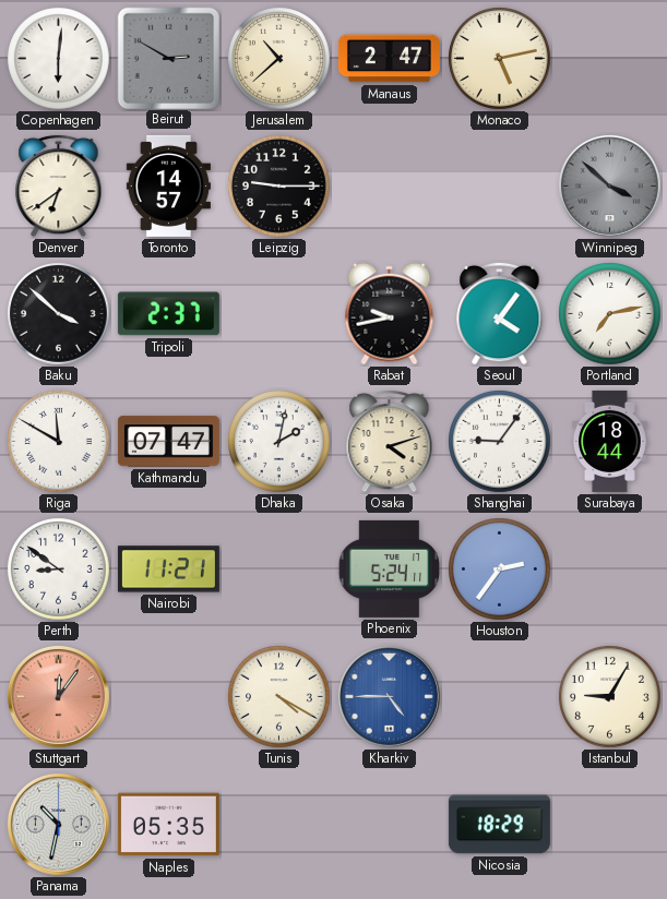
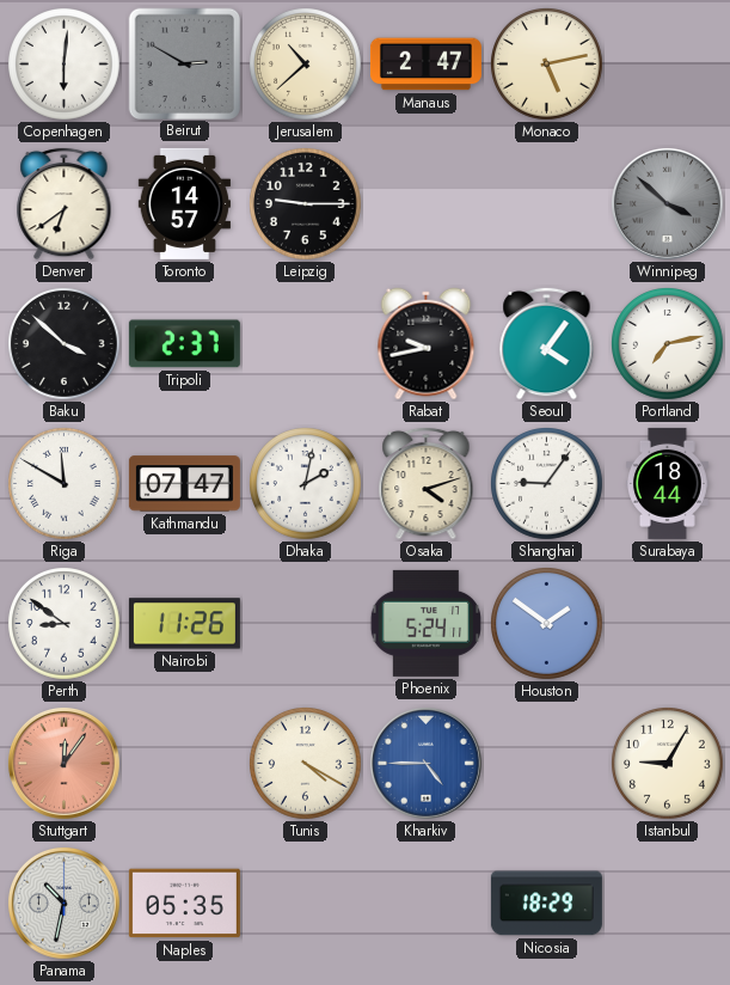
Nairobi: 11:21 -> 11:26
Houston: 2:36 -> 1:51
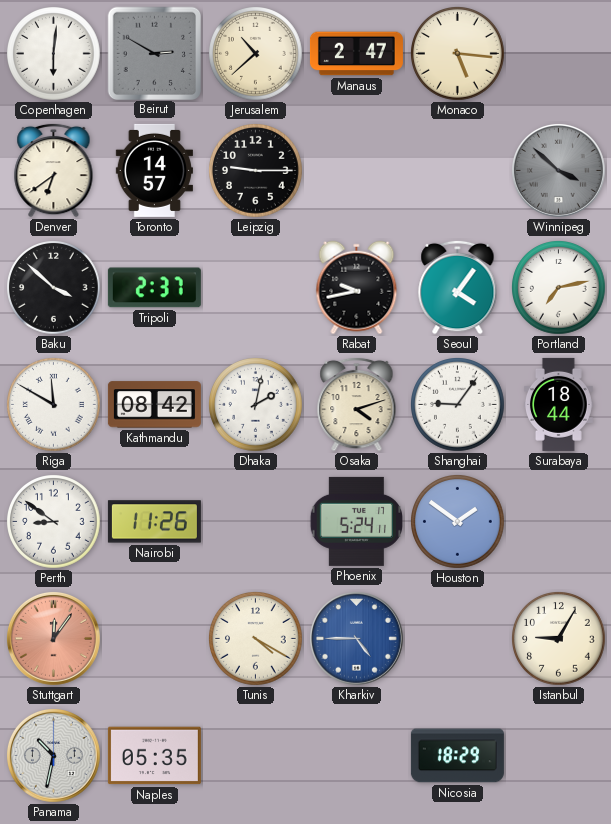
Monaco: 5:13 -> 5:16
Kathmandu: 07:47 -> 08:42
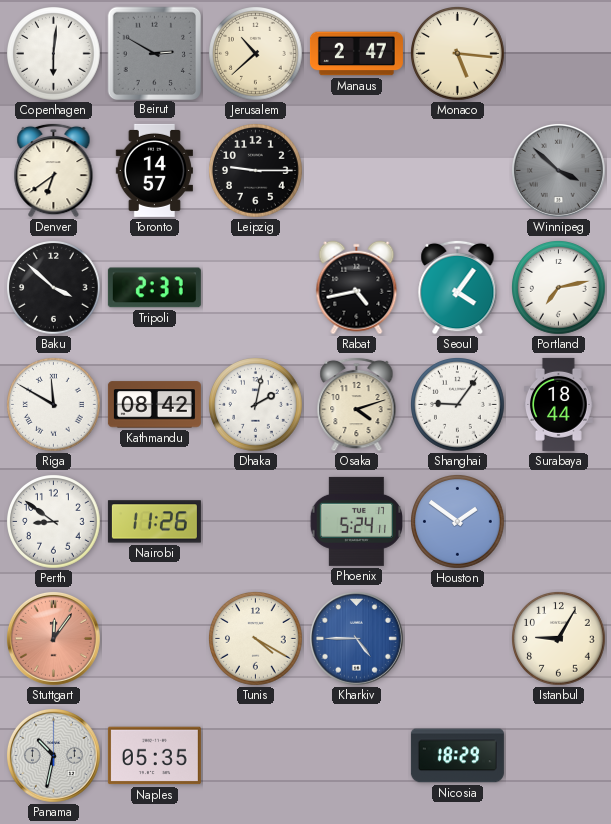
Rabat: 9:43 -> 4:43
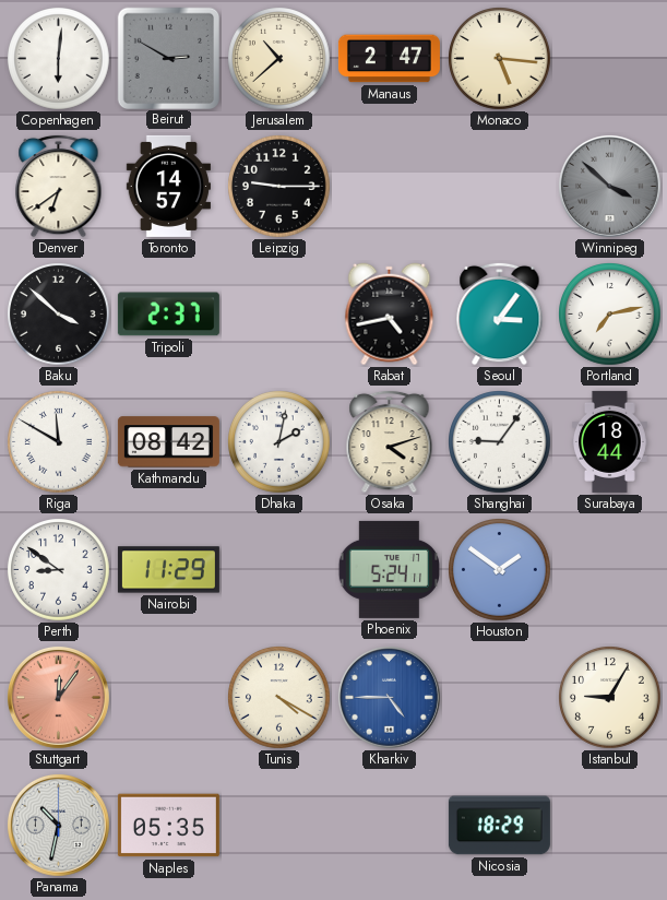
Seoul: 4:06 -> 3:06
Nairobi: 11:26 -> 11:29
